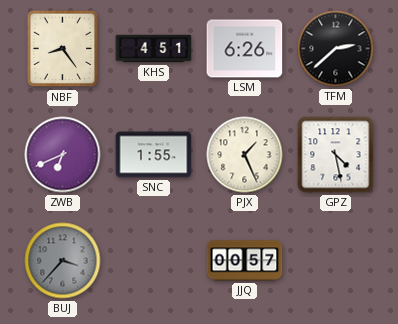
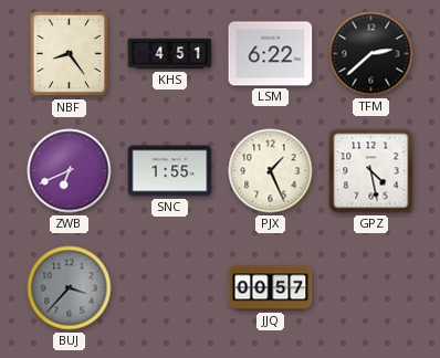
LSM: 6:26 -> 6:22
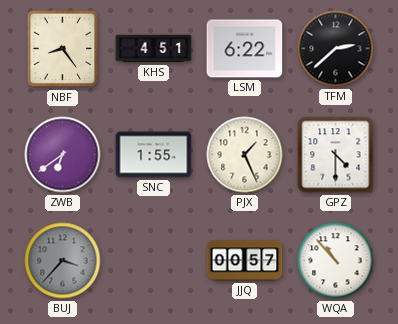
ZWB: 6:41 -> 6:39
GPZ: 4:28 -> 4:30
WQA: none -> 10:53
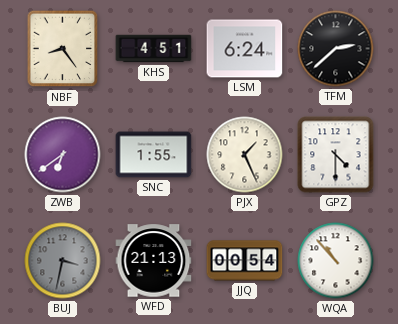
LSM: 6:22 -> 6:24
BUJ: 3:37 -> 3:32
WFD: none -> 21:13
JJQ: 00:57 -> 00:54
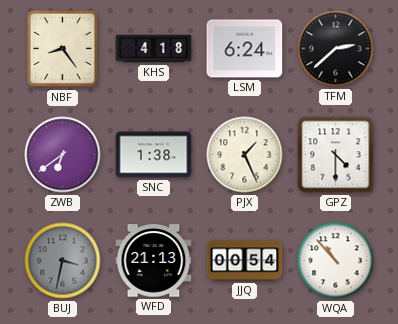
KHS: 4:51 -> 4:18
SNC: 1:55 -> 1:38
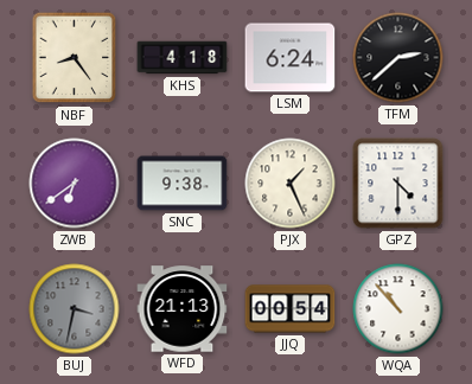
SNC: 1:38 -> 9:38
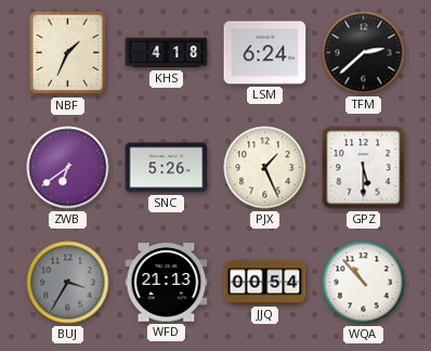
NBF: 8:24 -> 1:34
SNC: 9:38 -> 5:26
GPZ: 4:30 -> 5:30
BUJ: 3:32 -> 3:35
